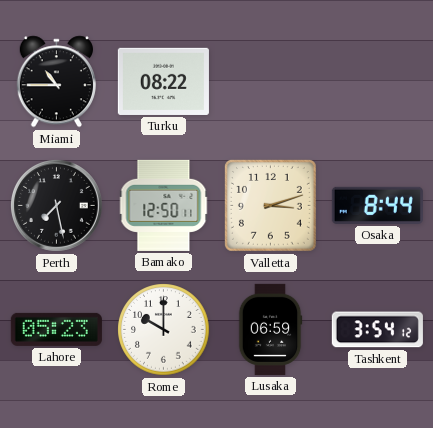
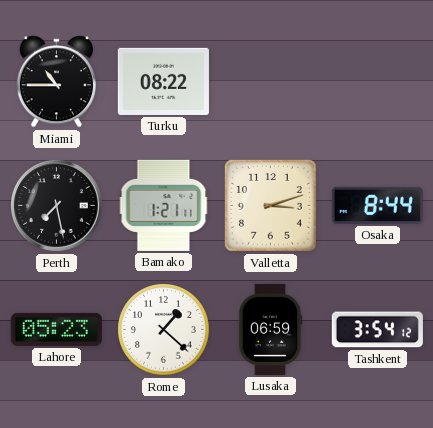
Bamako: 12:50 -> 1:21
Rome: 10:00 -> 1:22
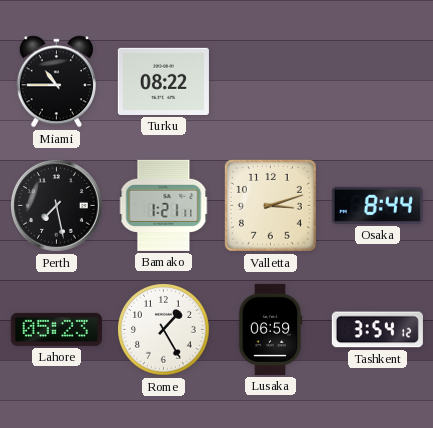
Rome: 1:22 -> 1:25
